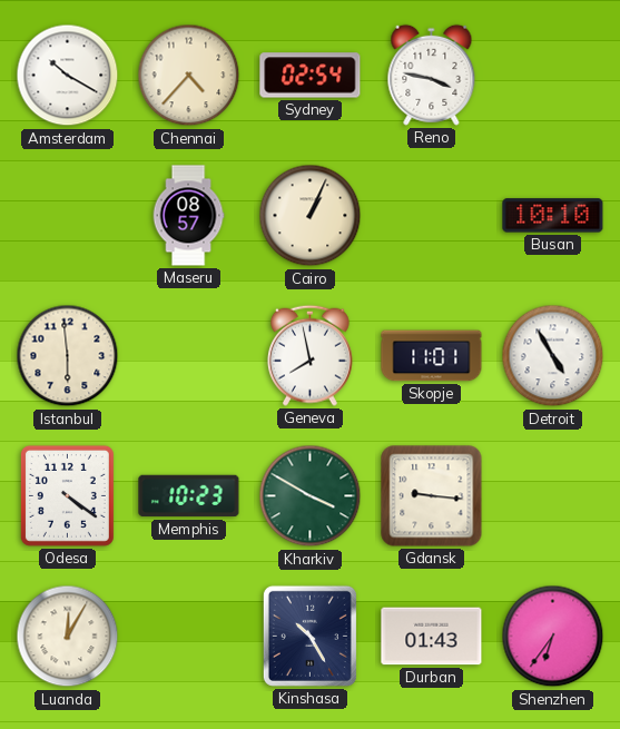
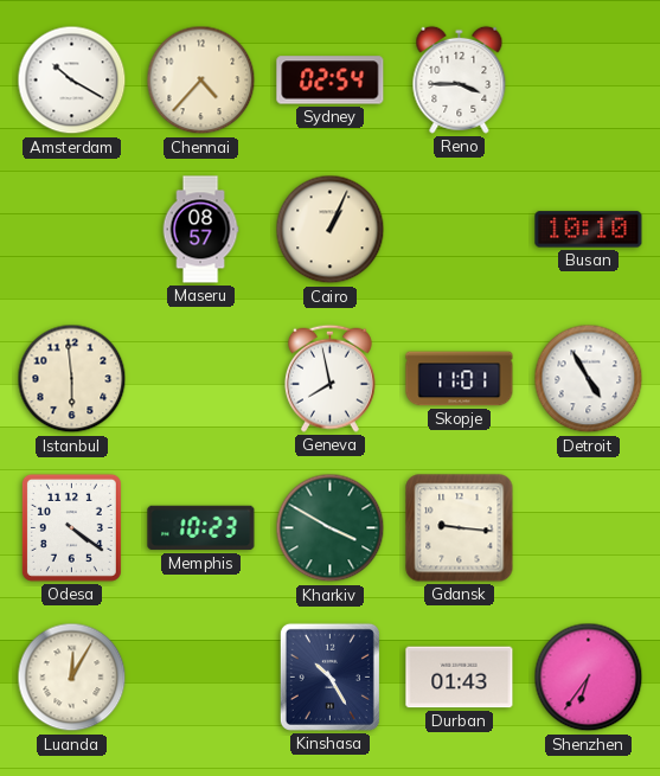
Reno: 3:47 -> 3:45
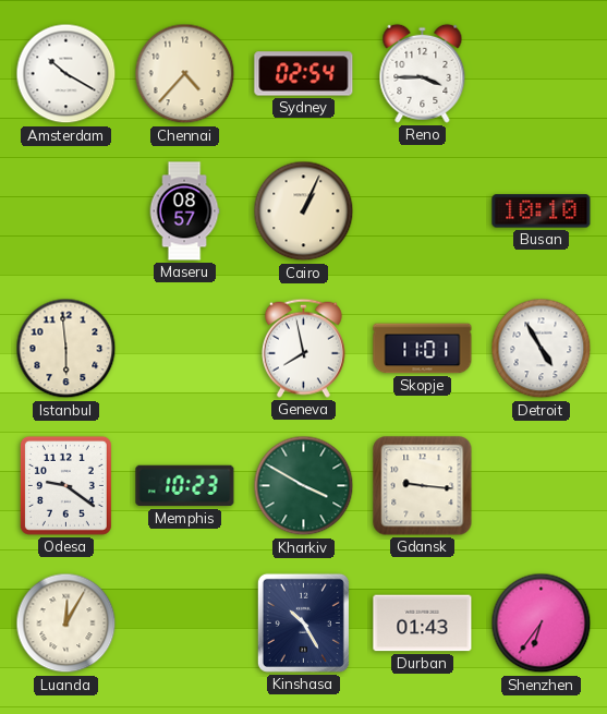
Odesa: 4:21 -> 9:21
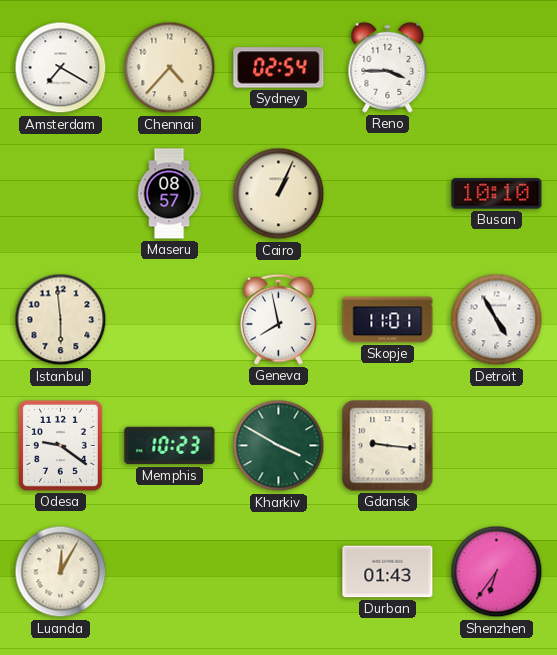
Amsterdam: 10:20 -> 7:20
Kinshasa: 10:25 -> none
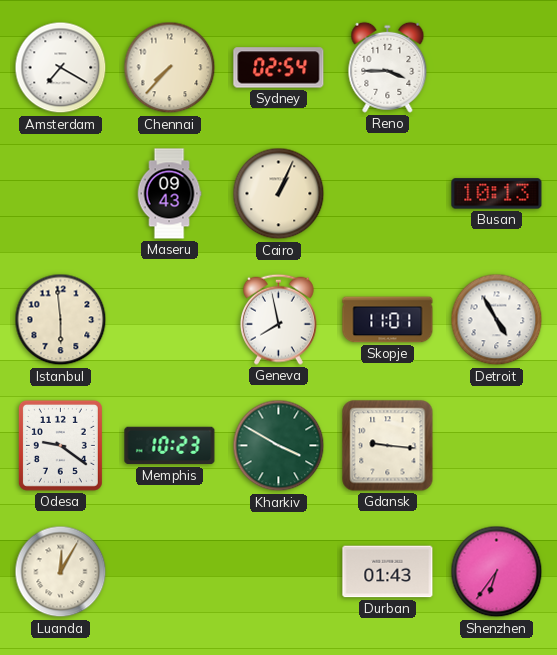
Chennai: 4:37 -> 7:37
Maseru: 08:57 -> 09:43
Busan: 10:10 -> 10:13
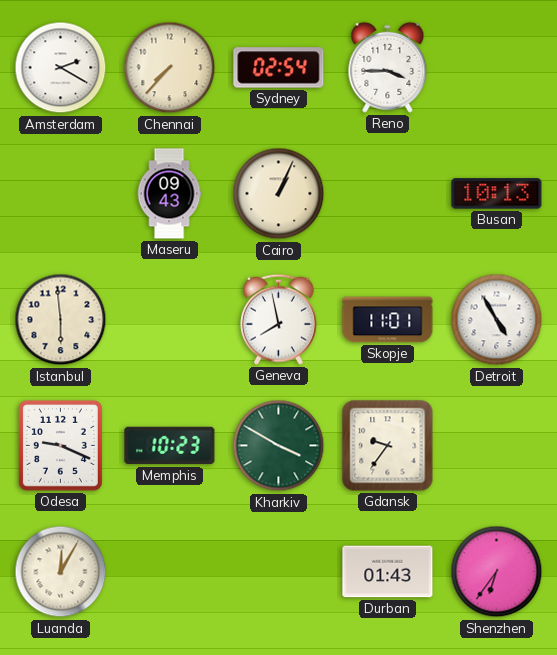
Amsterdam: 7:20 -> 2:20
Odesa: 9:21 -> 9:19
Gdansk: 9:16 -> 9:36
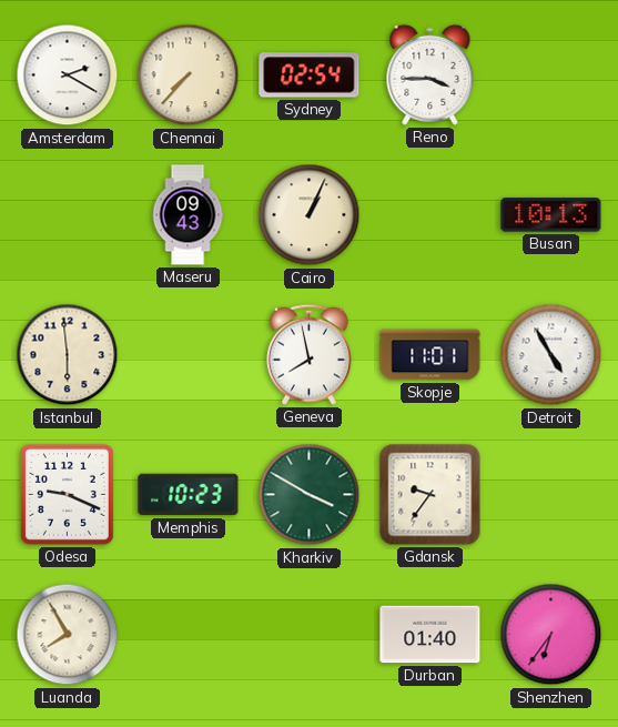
Luanda: 12:05 -> 7:55
Durban: 01:43 -> 01:40
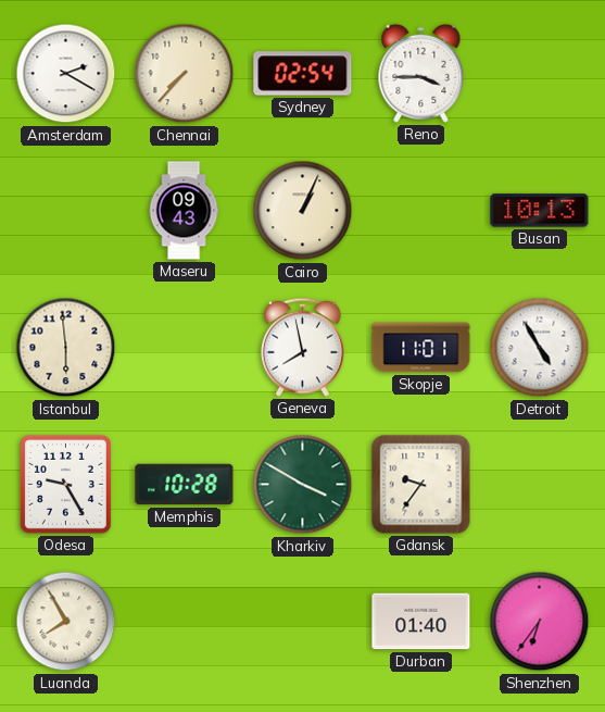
Odesa: 9:19 -> 9:25
Memphis: 10:23 -> 10:28
